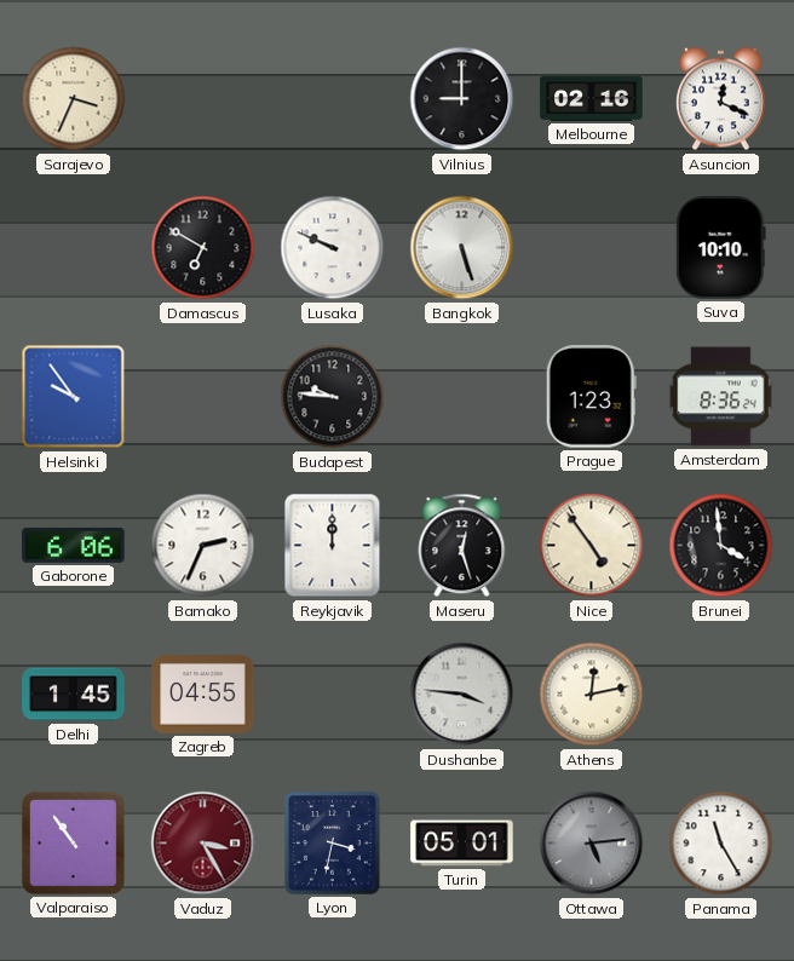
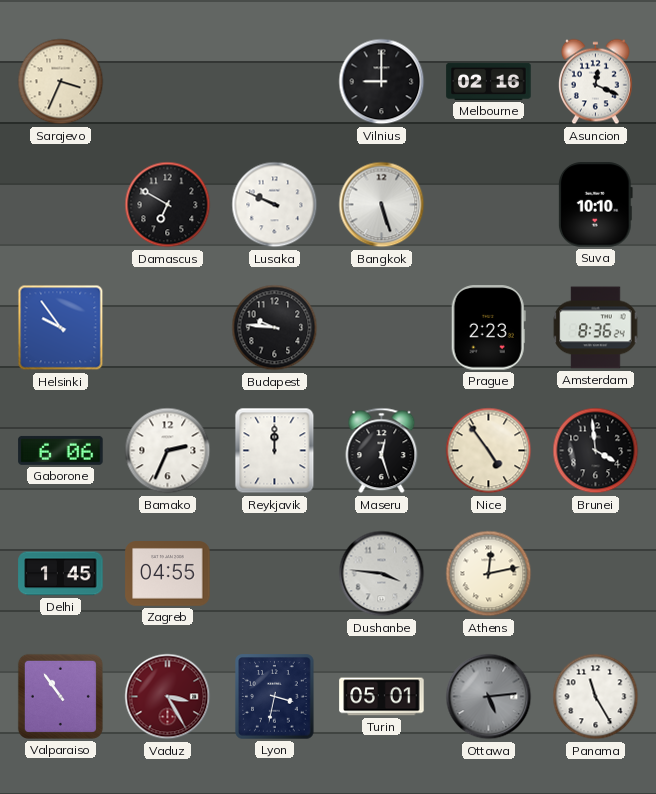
Prague: 1:23 -> 2:23
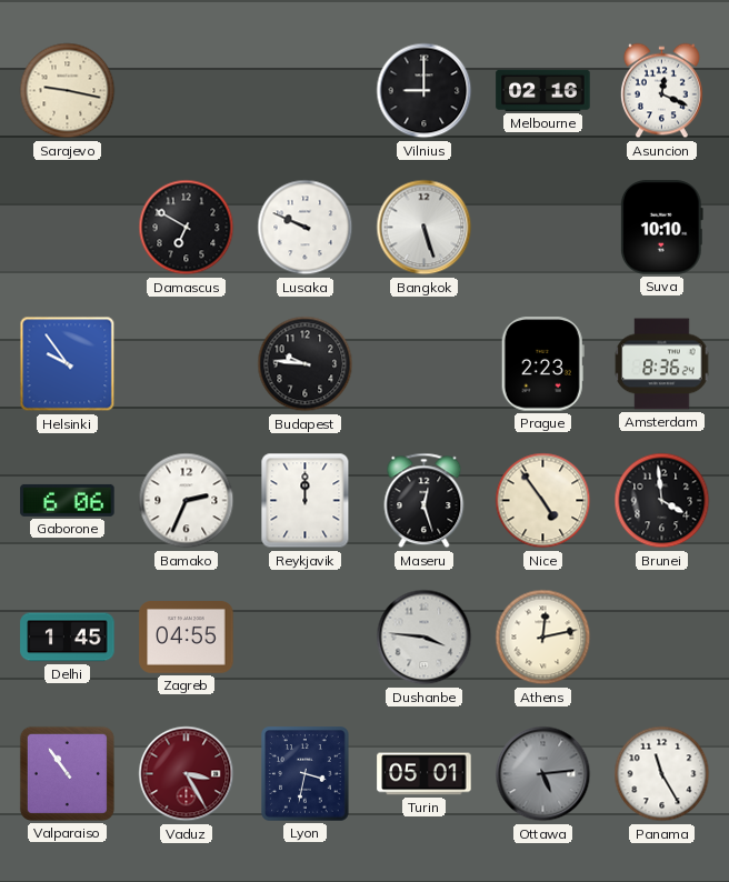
Sarajevo: 3:34 -> 9:17
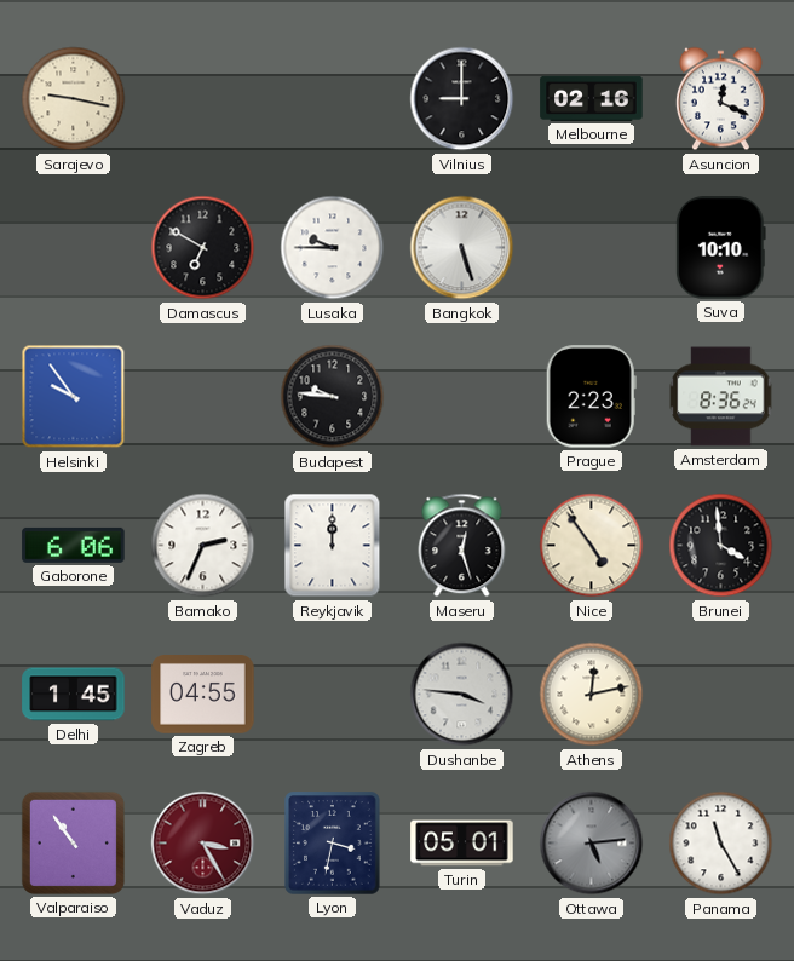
Lusaka: 9:49 -> 9:45
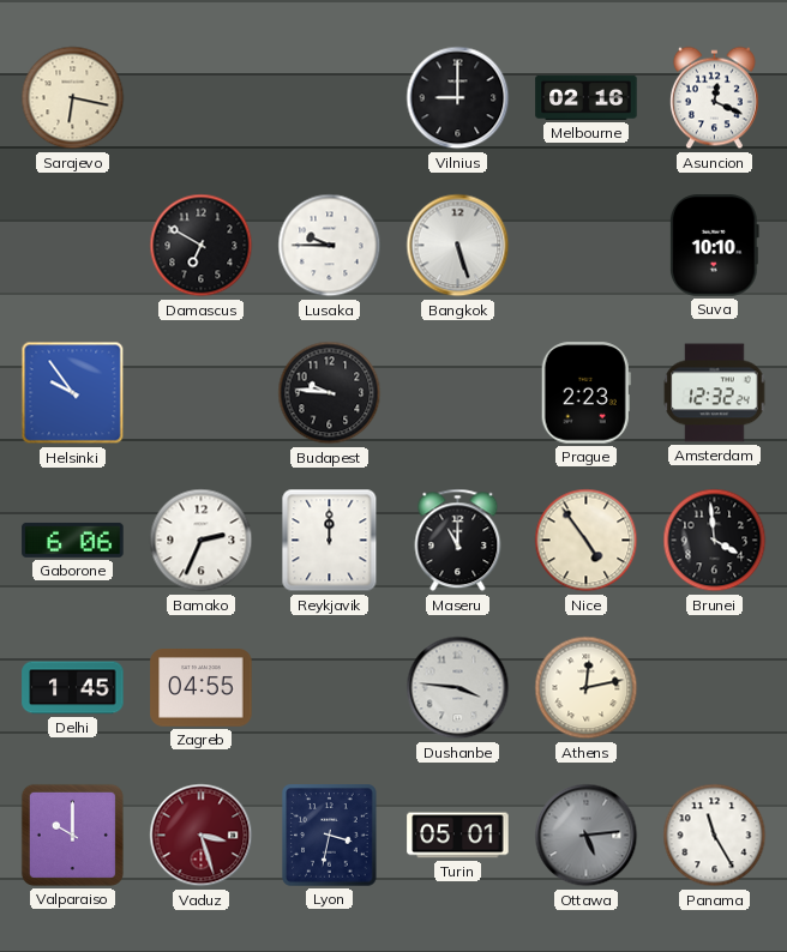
Sarajevo: 9:17 -> 6:17
Amsterdam: 8:36 -> 12:32
Maseru: 12:27 -> 11:00
Valparaiso: 10:54 -> 10:00
Vaduz: 3:25 -> 3:27
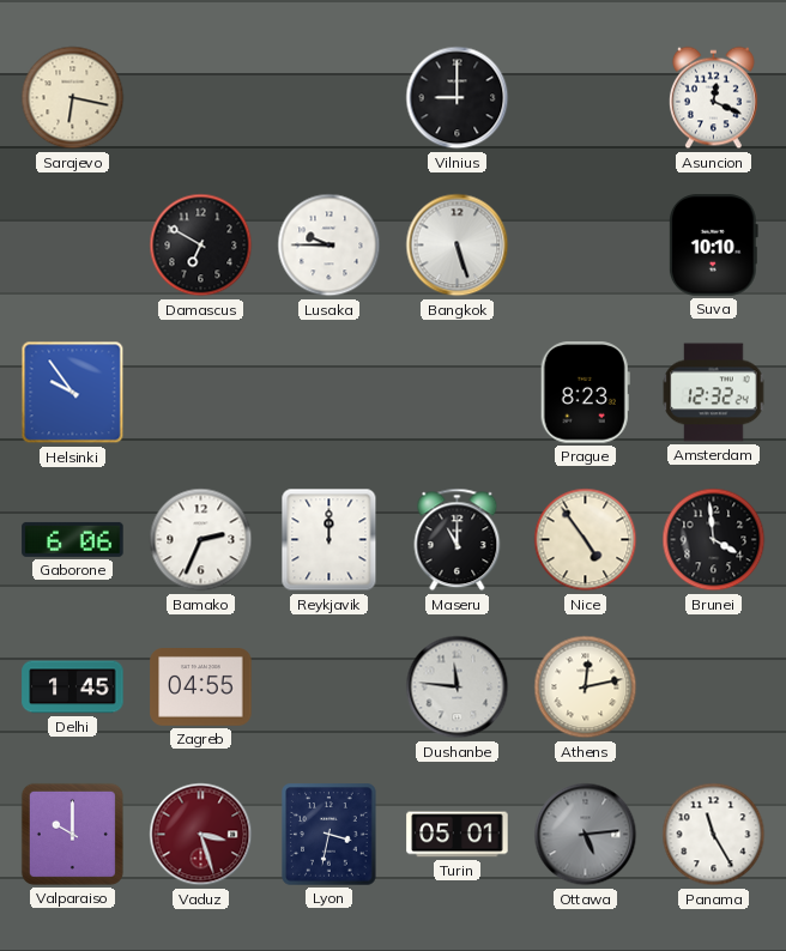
Melbourne: 02:16 -> none
Budapest: 9:46 -> none
Prague: 2:23 -> 8:23
Dushanbe: 3:46 -> 11:46
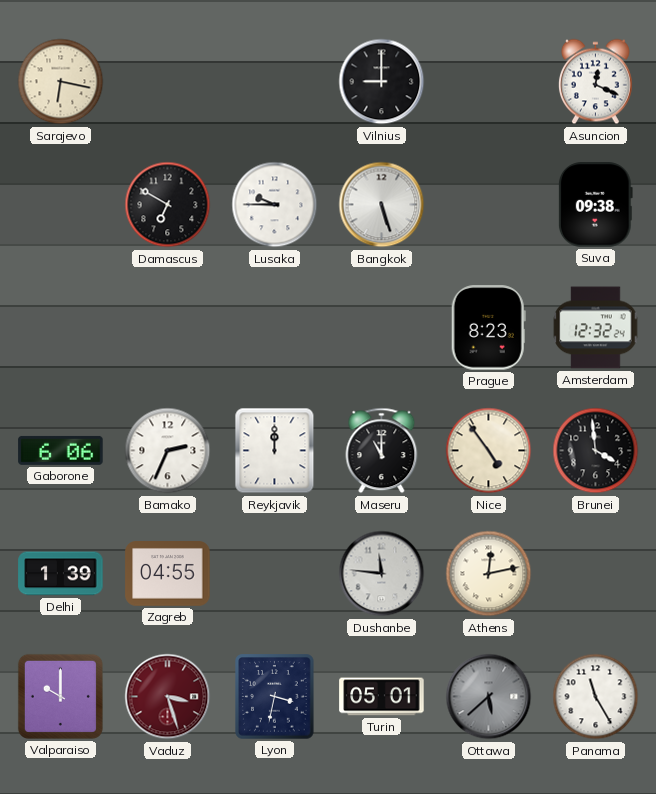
Suva: 10:10 -> 09:38
Helsinki: 9:54 -> none
Delhi: 1:45 -> 1:39
Ottawa: 5:14 -> 5:38
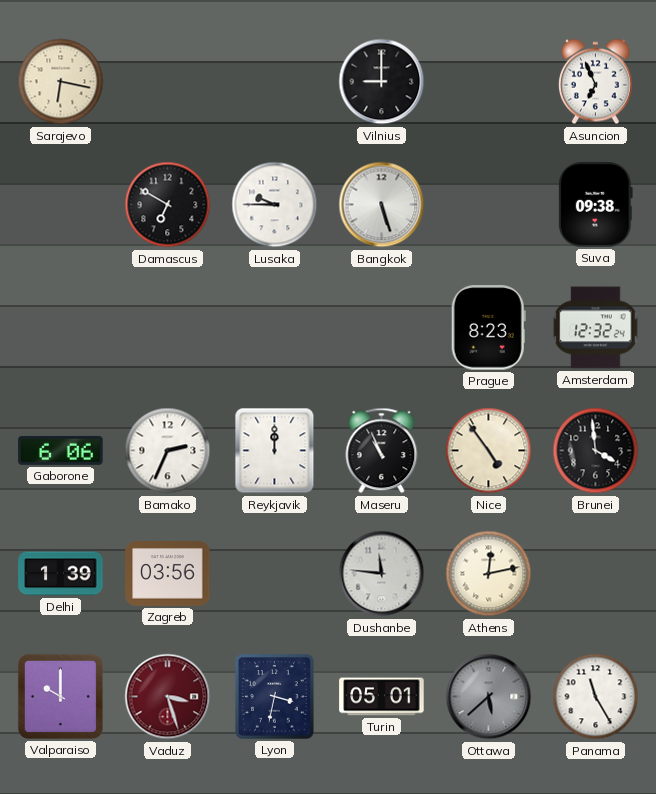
Asuncion: 12:19 -> 6:56
Maseru: 11:00 -> 10:56
Zagreb: 04:55 -> 03:56
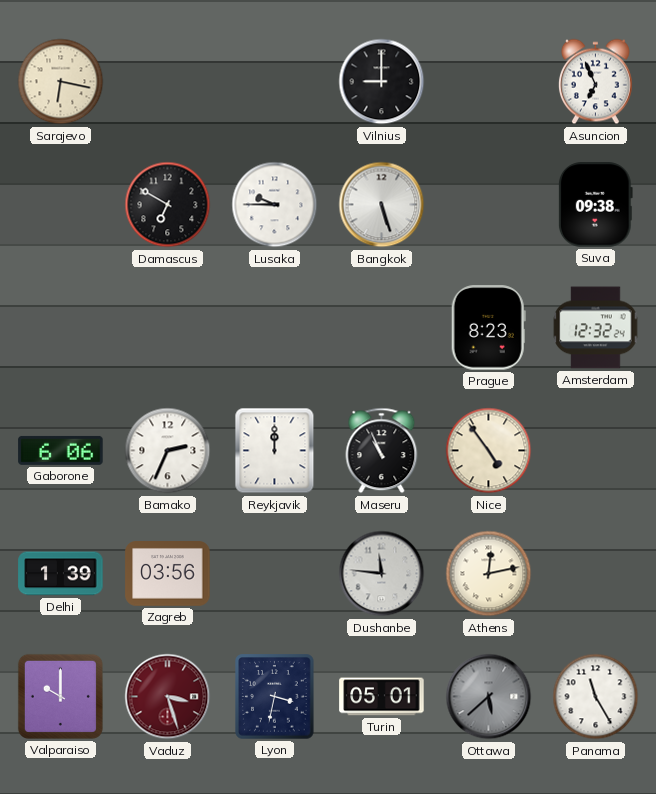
Brunei: 3:59 -> none
